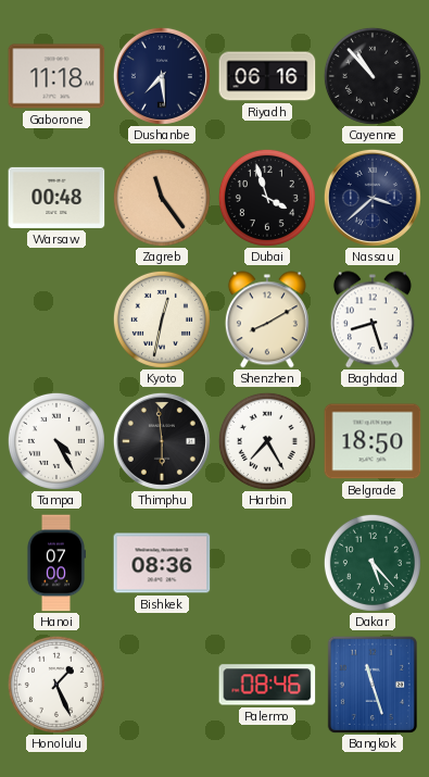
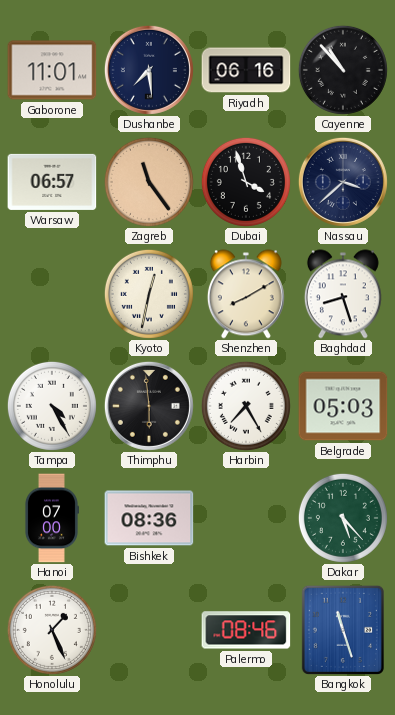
Gaborone: 11:18 -> 11:01
Warsaw: 00:48 -> 06:57
Belgrade: 18:50 -> 05:03
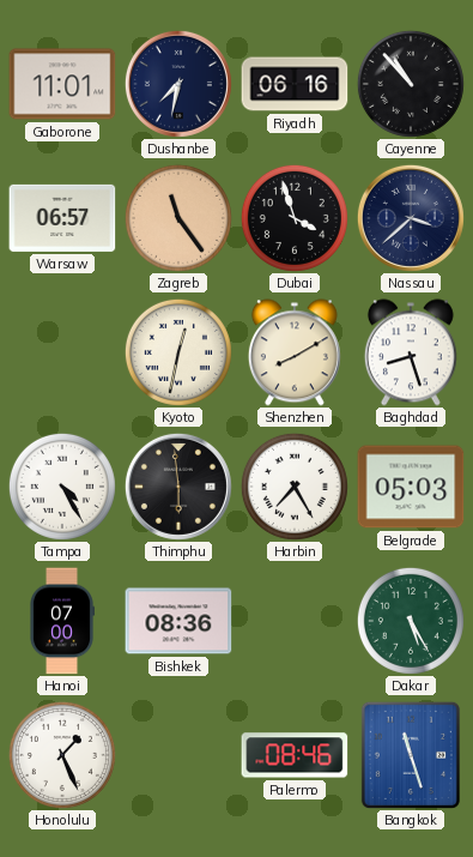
Dushanbe: 7:29 -> 7:32
Dakar: 5:23 -> 5:25
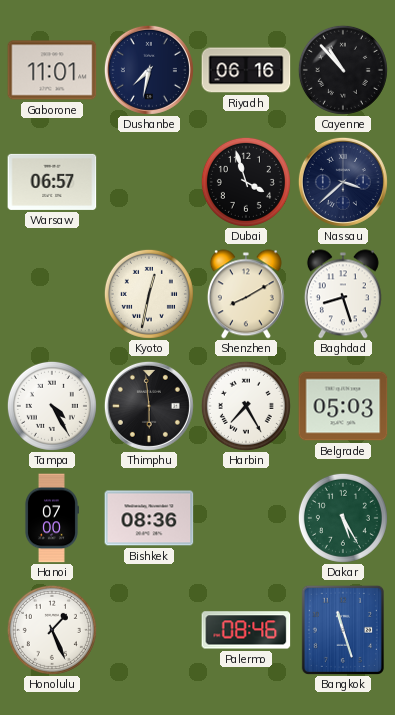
Zagreb: 11:24 -> none
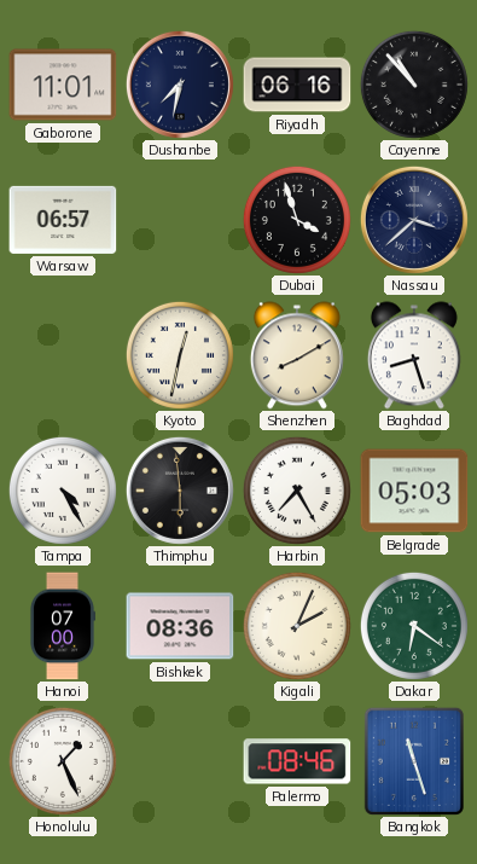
Kigali: none -> 2:04
Dakar: 5:25 -> 6:21
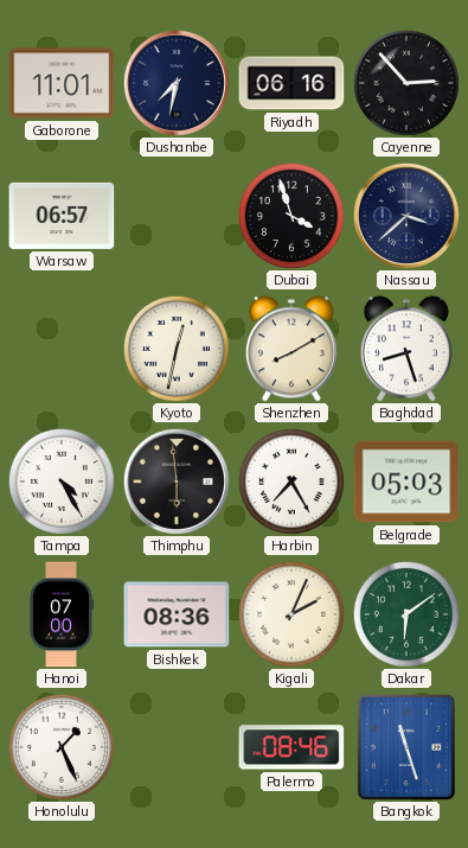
Cayenne: 10:53 -> 2:53
Dakar: 6:21 -> 6:09
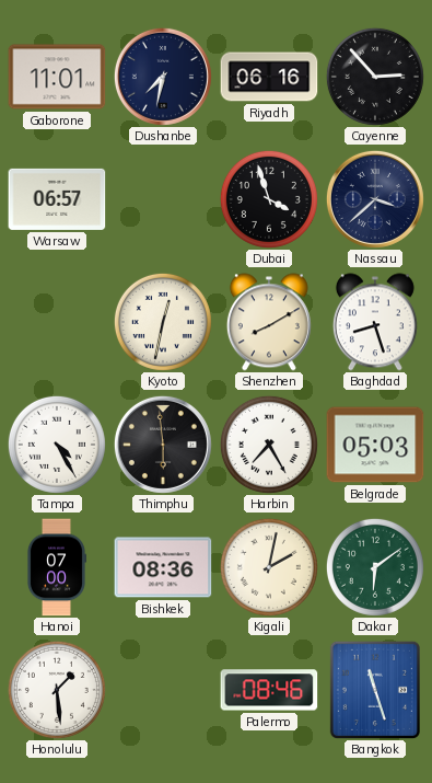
Kigali: 2:04 -> 2:02
Honolulu: 1:26 -> 1:29
